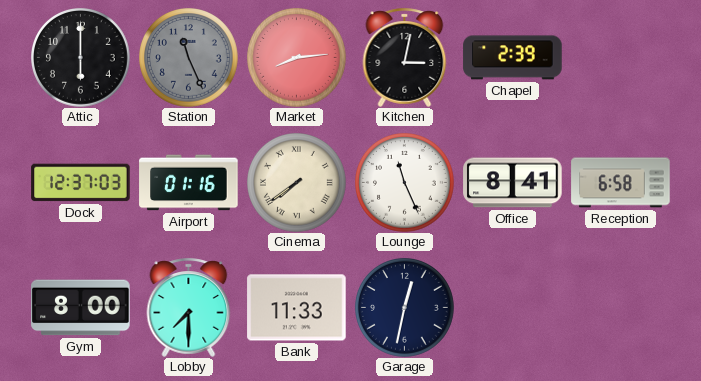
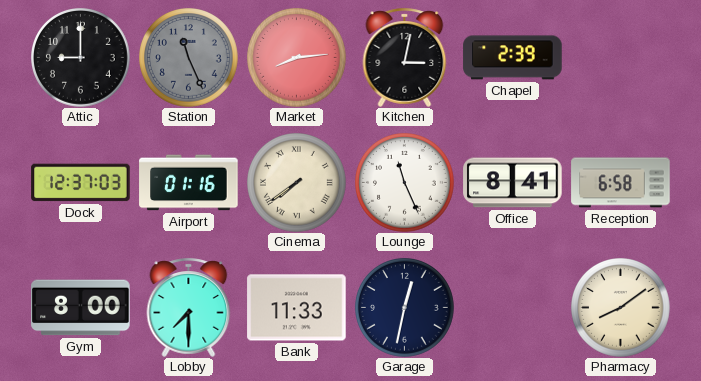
Attic: 6:00 -> 9:00
Pharmacy: none -> 8:09
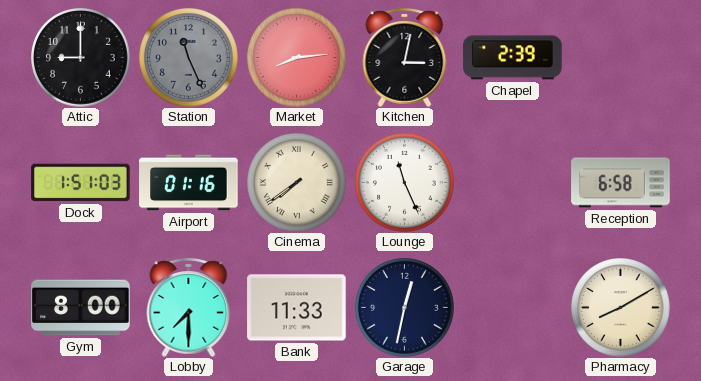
Dock: 12:37 -> 1:51
Office: 8:41 -> none
Pharmacy: 8:09 -> 8:10
